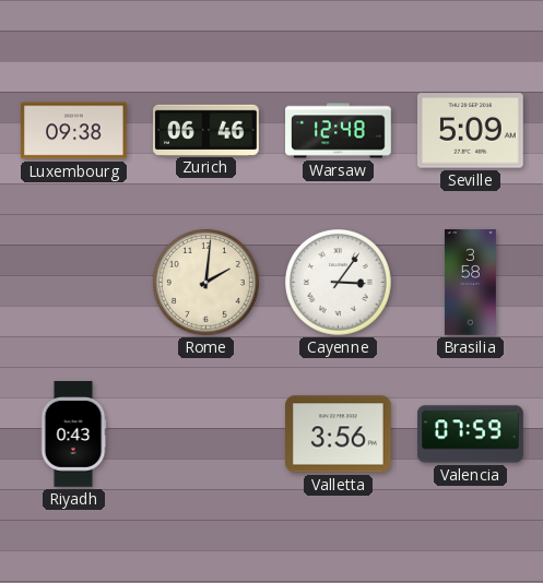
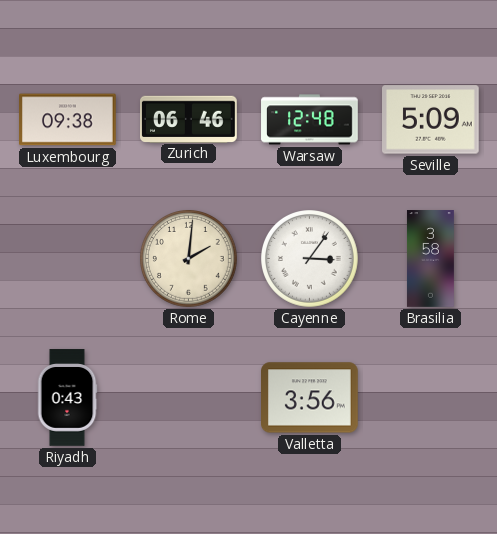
Valencia: 07:59 -> none
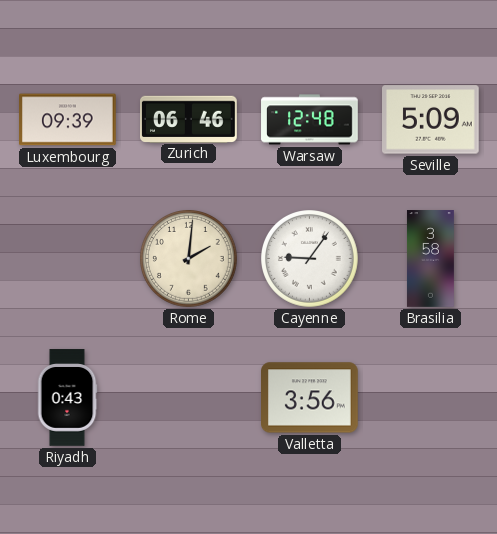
Luxembourg: 09:38 -> 09:39
Cayenne: 3:06 -> 9:06
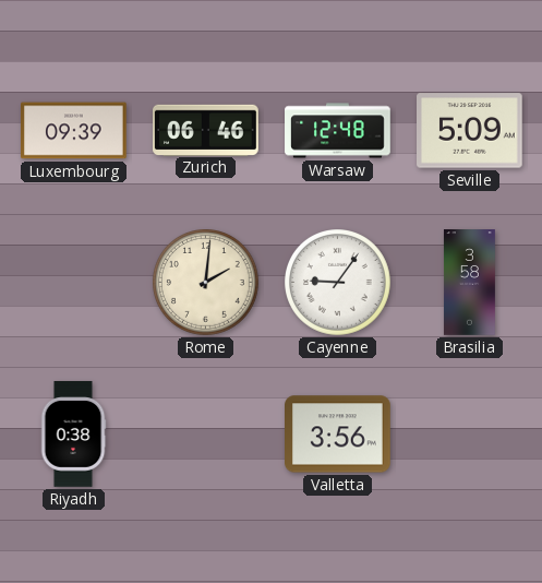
Riyadh: 0:43 -> 0:38
